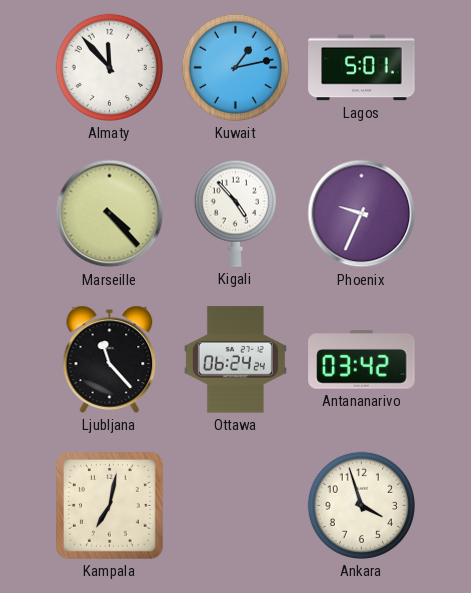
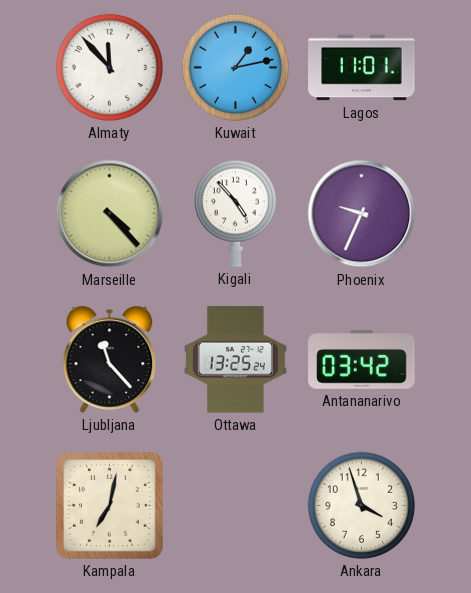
Lagos: 5:01 -> 11:01
Ottawa: 06:24 -> 13:25
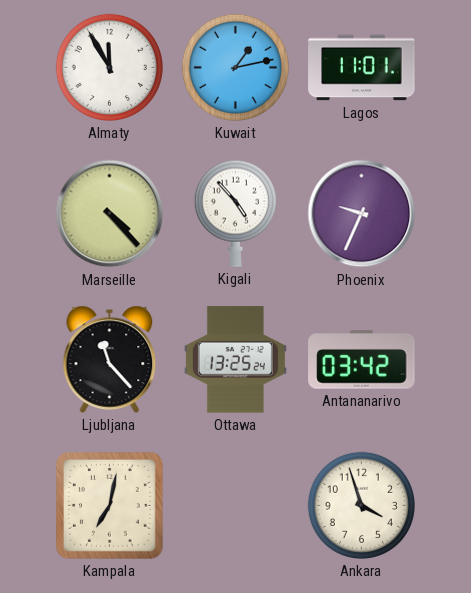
Almaty: 11:53 -> 11:55
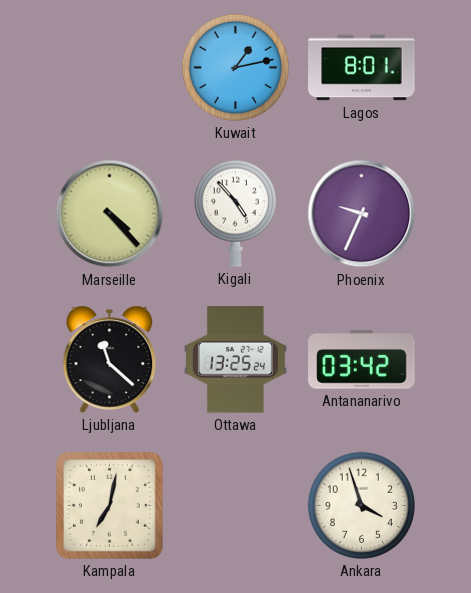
Almaty: 11:55 -> none
Lagos: 11:01 -> 8:01
Ljubljana: 11:23 -> 11:22
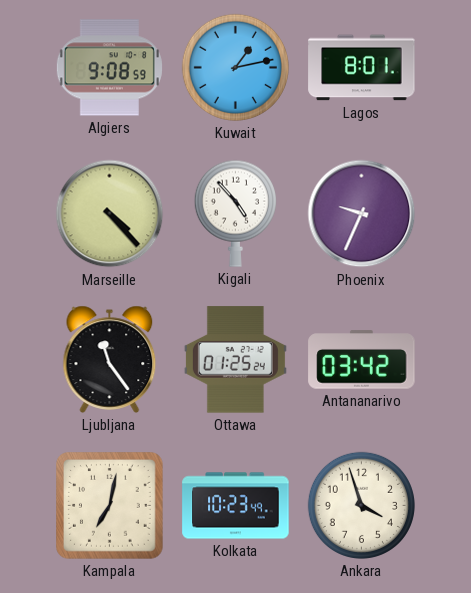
Algiers: none -> 9:08
Ljubljana: 11:22 -> 11:24
Ottawa: 13:25 -> 01:25
Kolkata: none -> 10:23
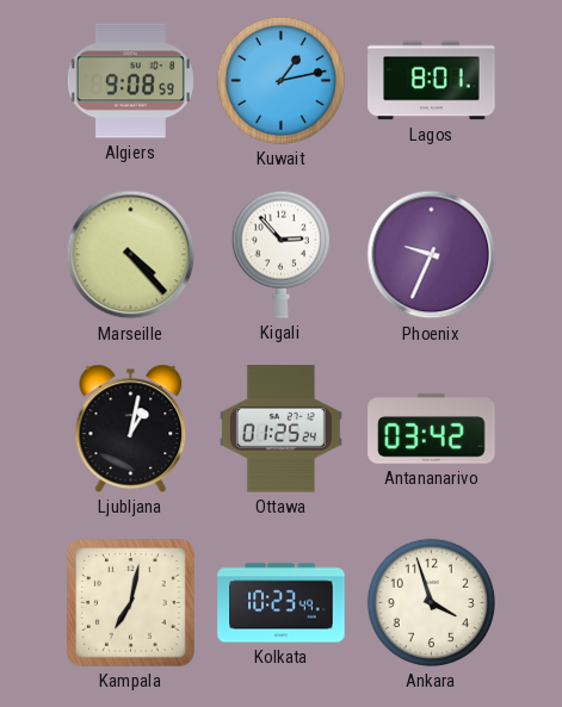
Kigali: 4:53 -> 2:53
Ljubljana: 11:24 -> 1:02
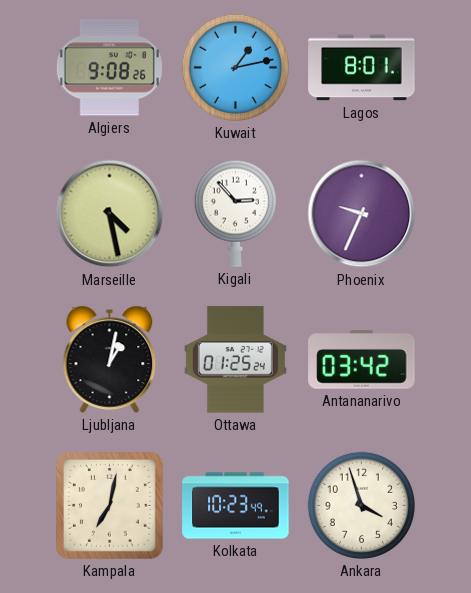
Algiers: 9:08:59 -> 9:08:26
Marseille: 4:23 -> 4:28
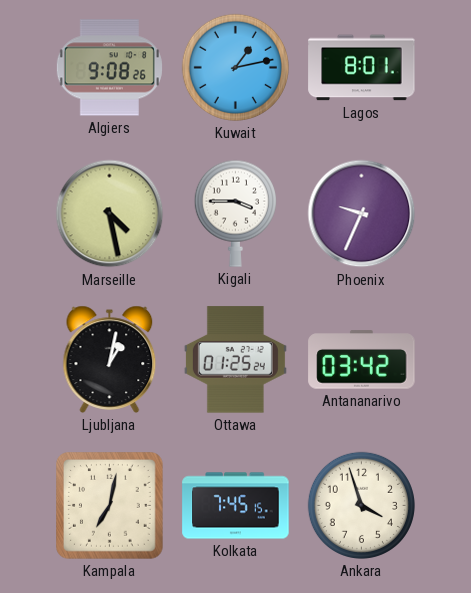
Kigali: 2:53 -> 3:45
Kolkata: 10:23 -> 7:45
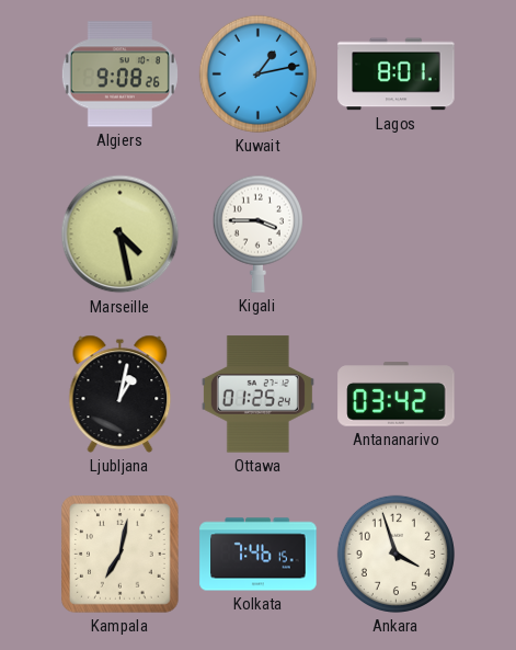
Phoenix: 9:34 -> none
Kolkata: 7:45 -> 7:46
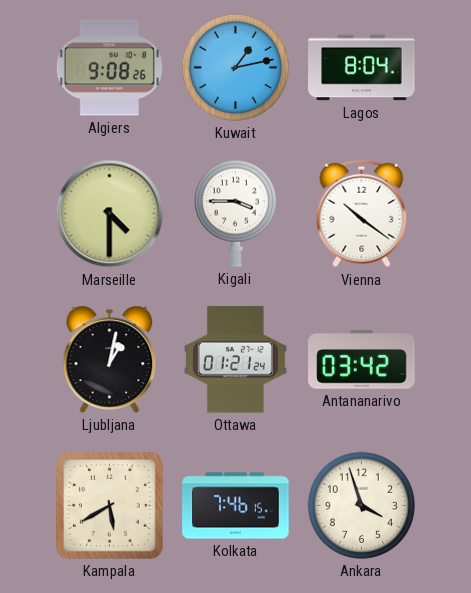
Lagos: 8:01 -> 8:04
Marseille: 4:28 -> 4:30
Vienna: none -> 10:21
Ottawa: 01:25 -> 01:21
Kampala: 7:02 -> 5:40
